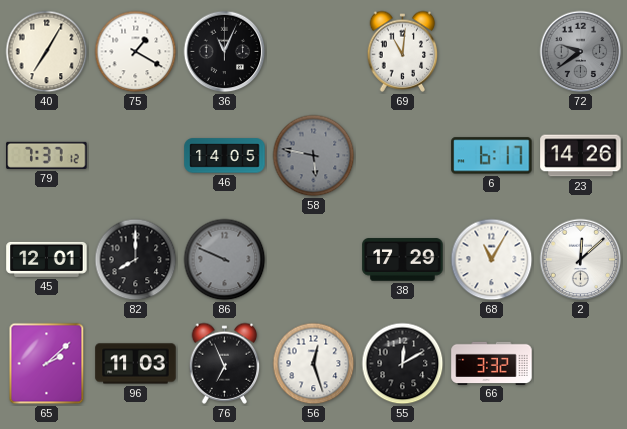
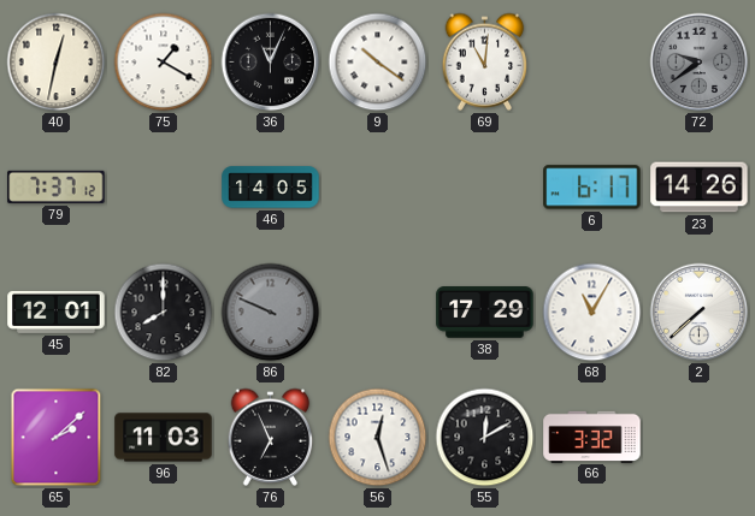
40: 7:05 -> 12:32
9: none -> 10:21
58: 5:47 -> none
2: 12:08 -> 7:38
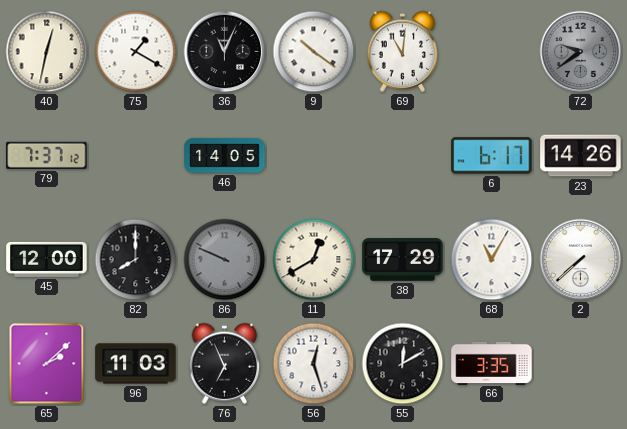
45: 12:01 -> 12:00
11: none -> 12:40
66: 3:32 -> 3:35
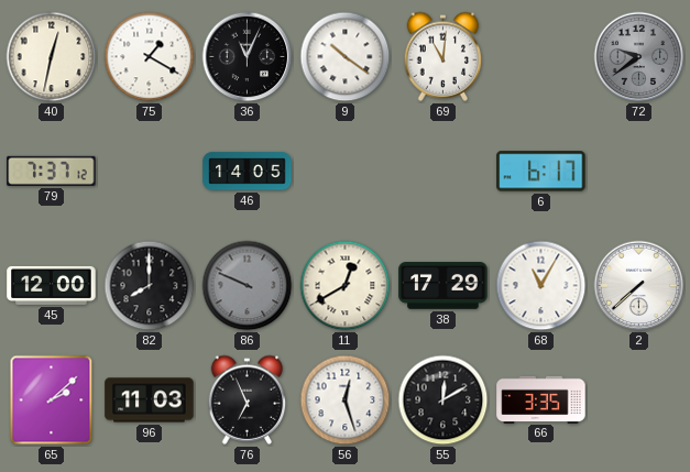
23: 14:26 -> none
